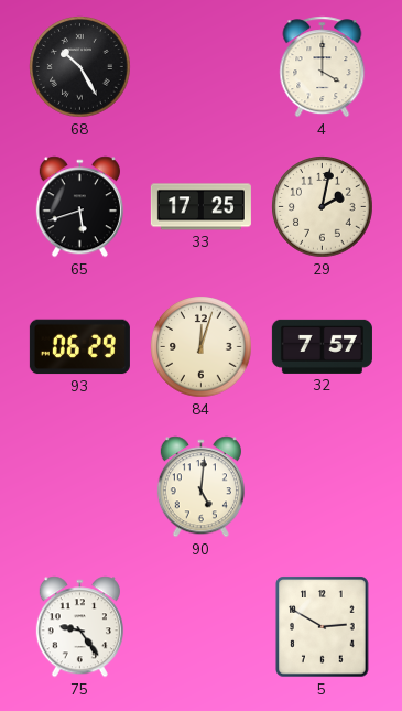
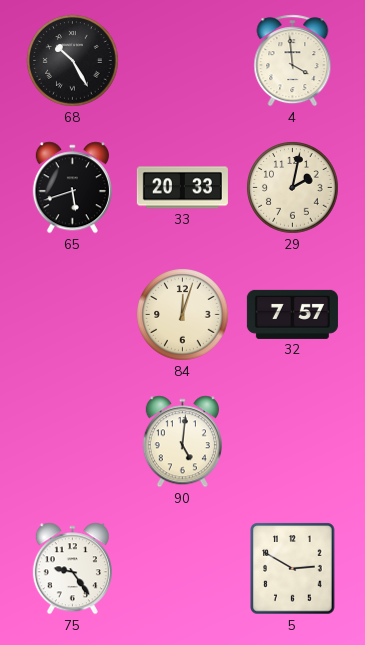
4: 4:00 -> 3:59
33: 17:25 -> 20:33
93: 06:29 -> none
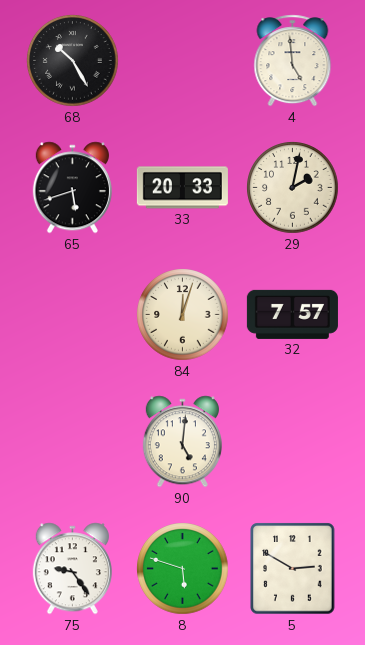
4: 3:59 -> 4:59
8: none -> 5:48
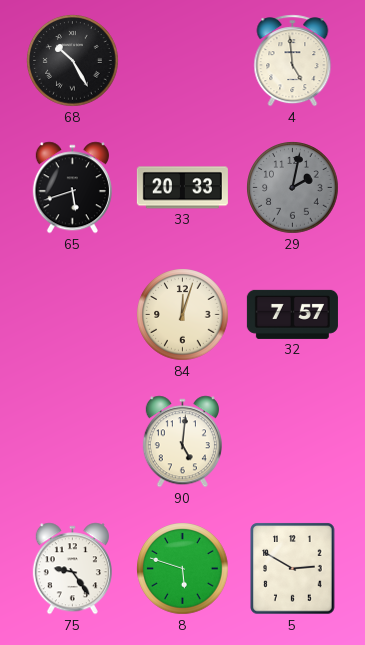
29 dial: cream -> grey
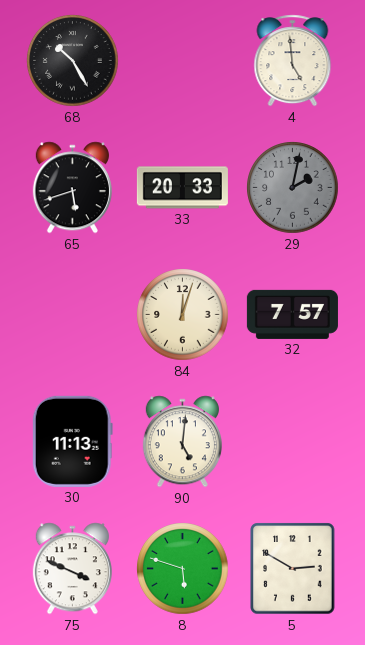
30: none -> 11:13
75: 9:24 -> 3:49
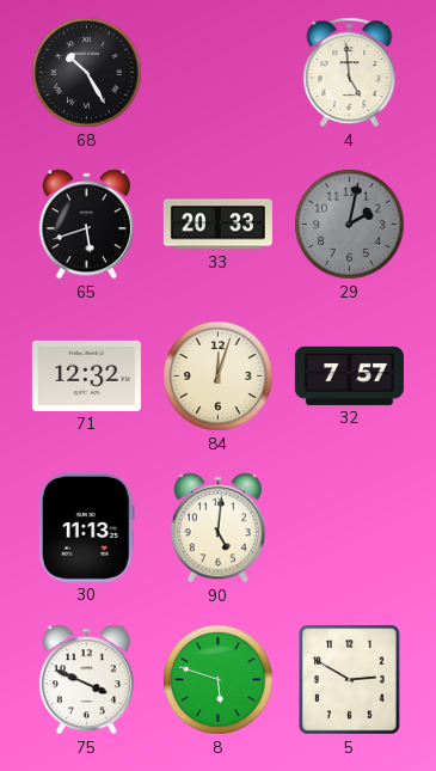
71: none -> 12:32
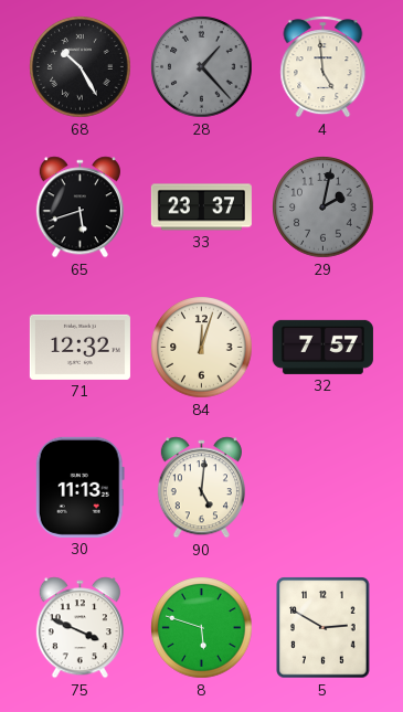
28: none -> 1:23
33: 20:33 -> 23:37
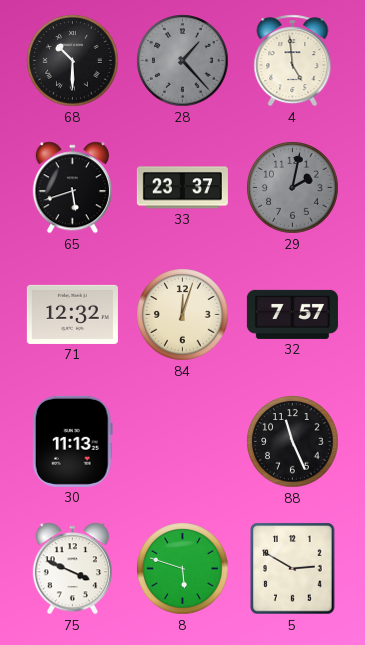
68: 10:25 -> 10:30
90: 5:01 -> none
88: none -> 11:26
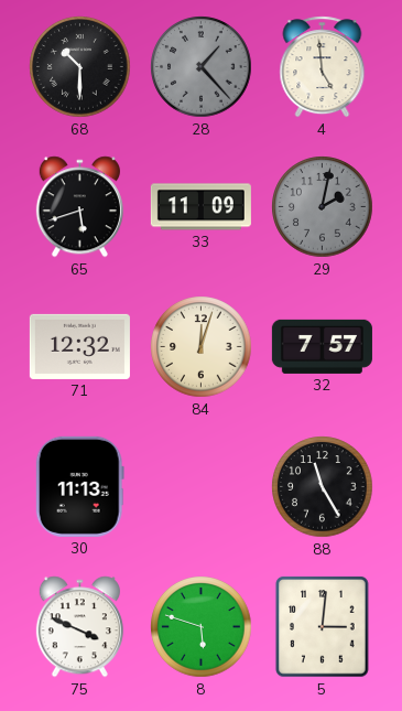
33: 23:37 -> 11:09
88: 11:26 -> 11:25
5: 2:50 -> 3:01
